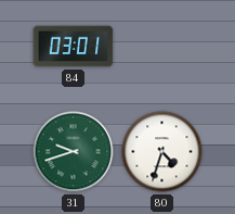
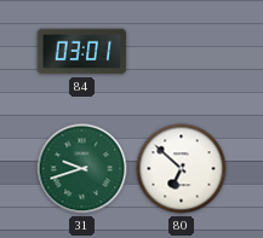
80: 4:33 -> 6:52
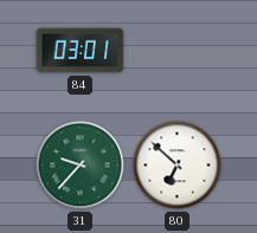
31: 9:42 -> 9:37
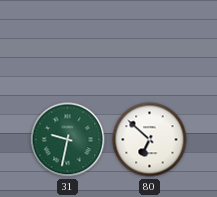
84: 03:01 -> none
31: 9:37 -> 9:32
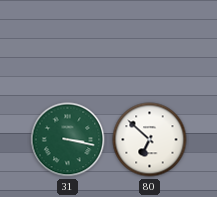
31: 9:32 -> 3:17
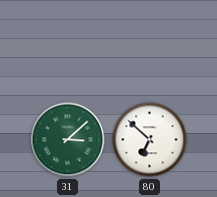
31: 3:17 -> 3:08
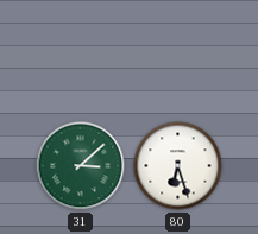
80: 6:52 -> 6:27
